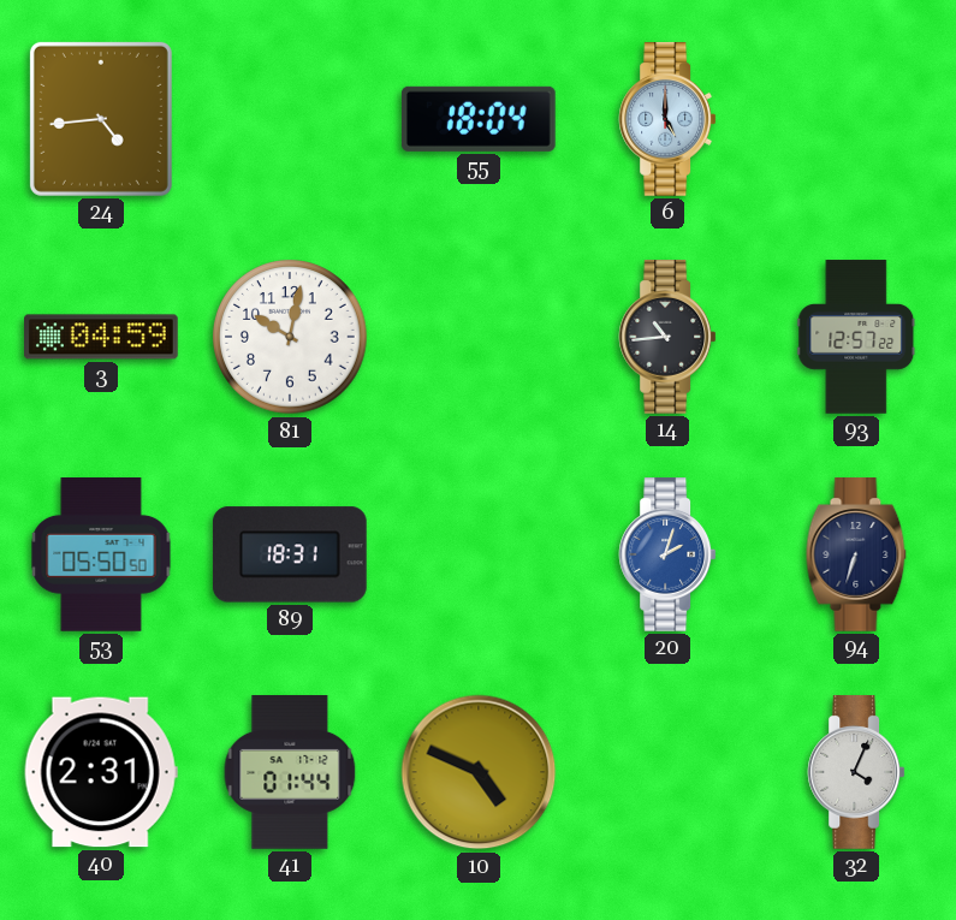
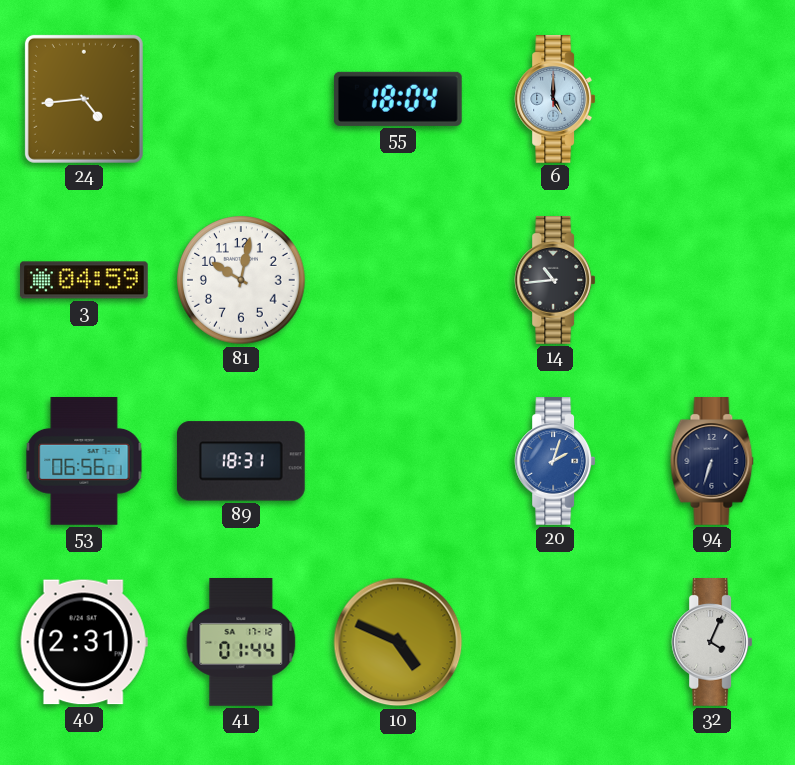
93: 12:57 -> none
53: 05:50 -> 06:56
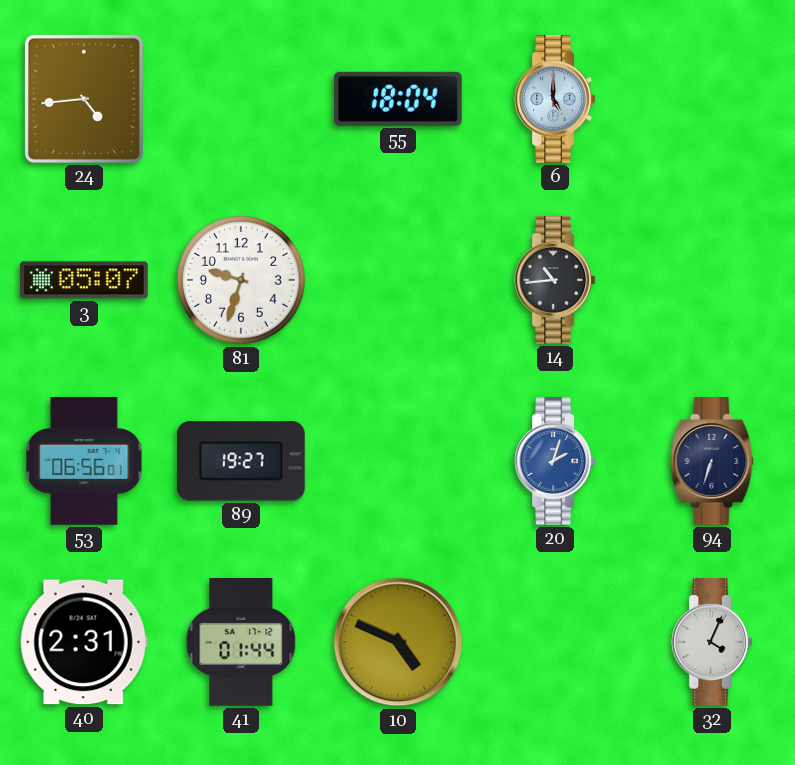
3: 04:59 -> 05:07
81: 10:02 -> 9:33
89: 18:31 -> 19:27
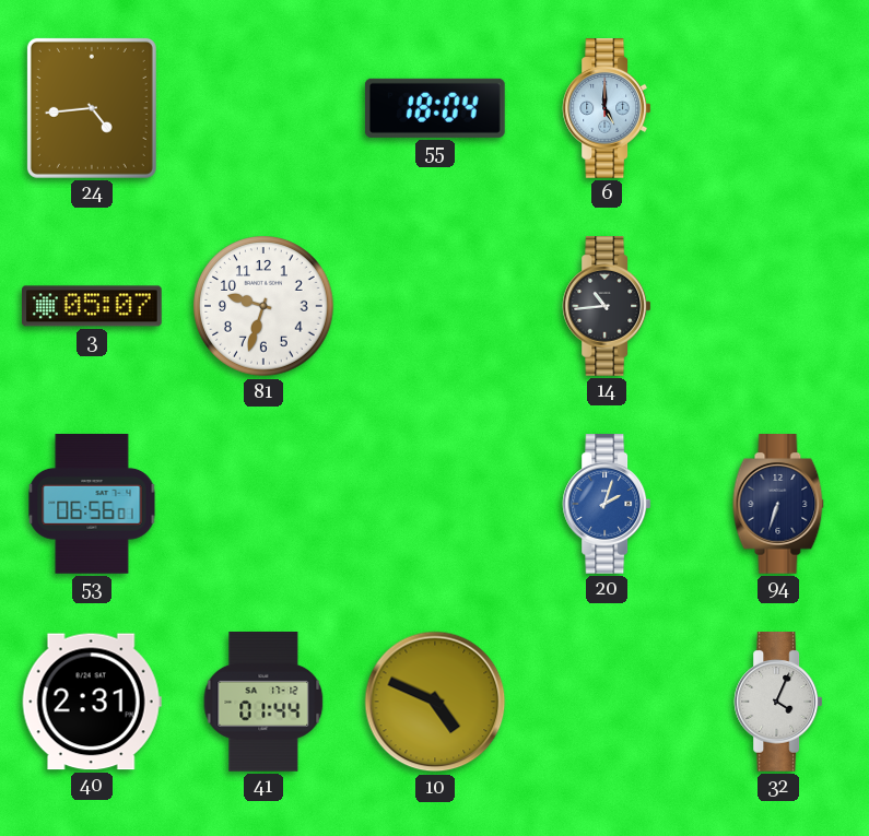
89: 19:27 -> none
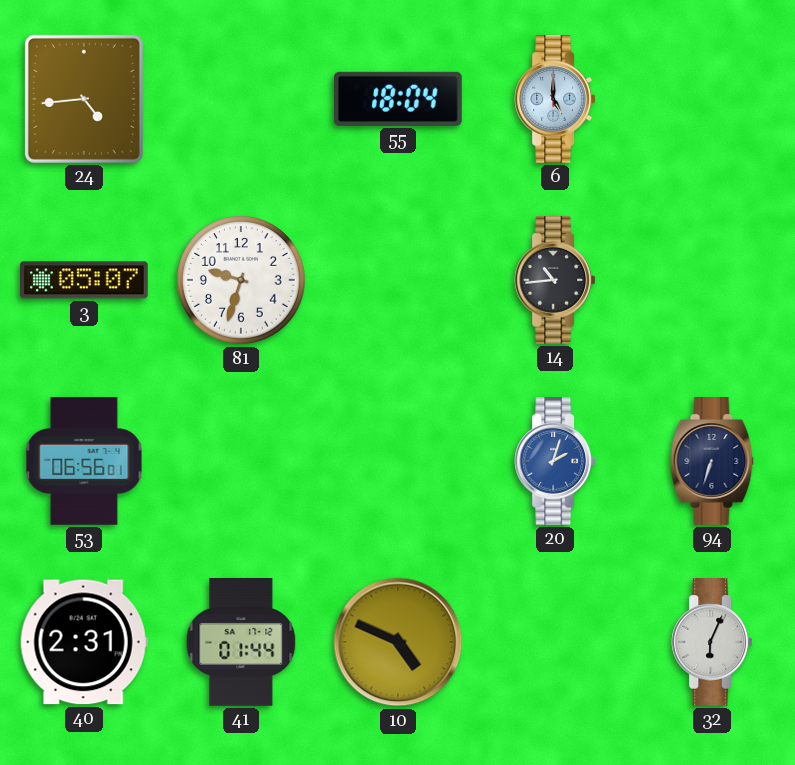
32: 4:04 -> 6:04
